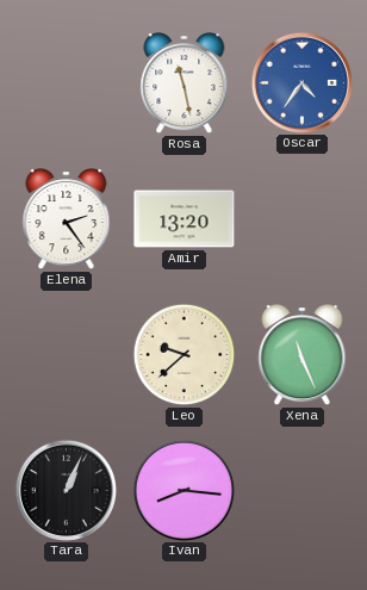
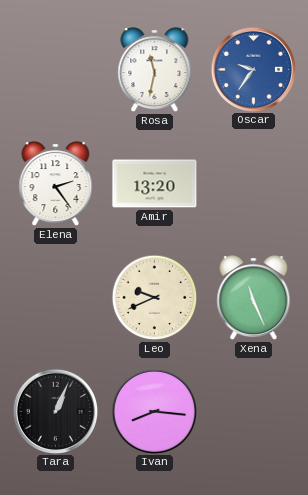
Rosa: 11:28 -> 11:32
Oscar: 4:36 -> 9:36
Leo: 9:38 -> 9:41
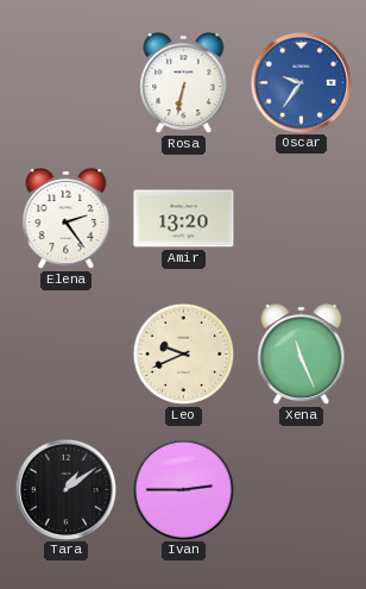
Rosa: 11:32 -> 6:32
Tara: 1:04 -> 1:09
Ivan: 8:16 -> 2:45
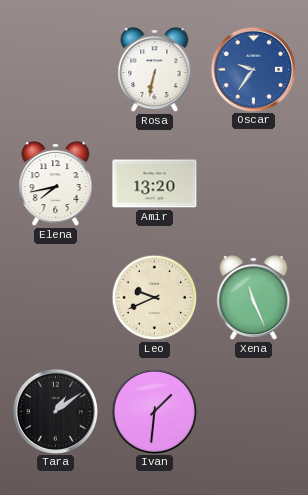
Elena: 2:24 -> 7:43
Ivan: 2:45 -> 1:31
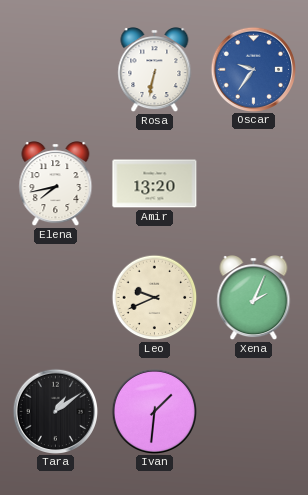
Xena: 11:26 -> 2:04
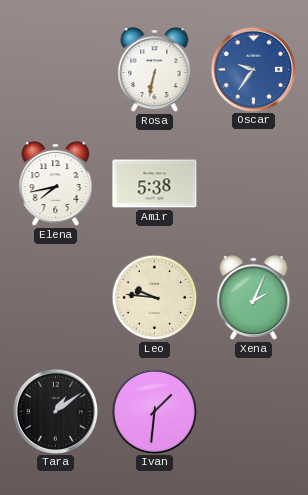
Amir: 13:20 -> 5:38
Leo: 9:41 -> 9:46
